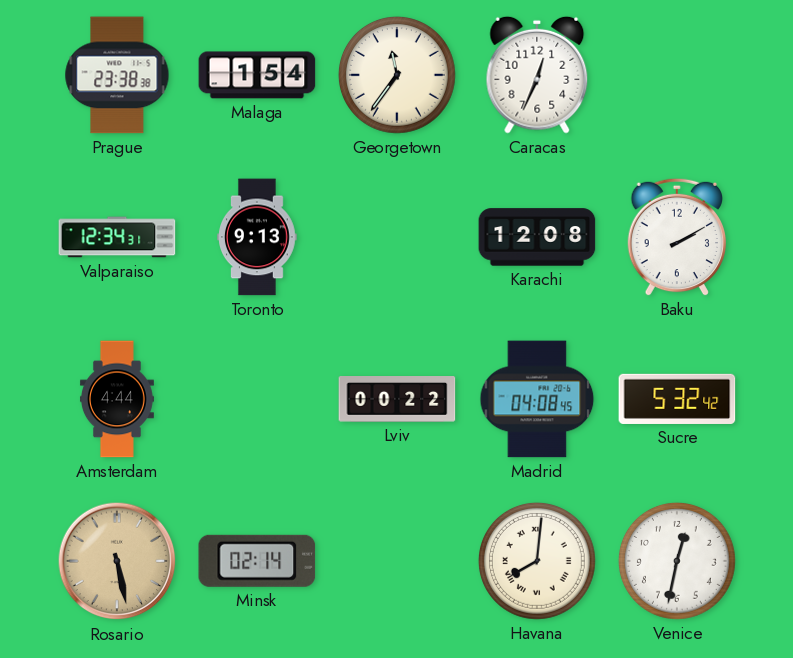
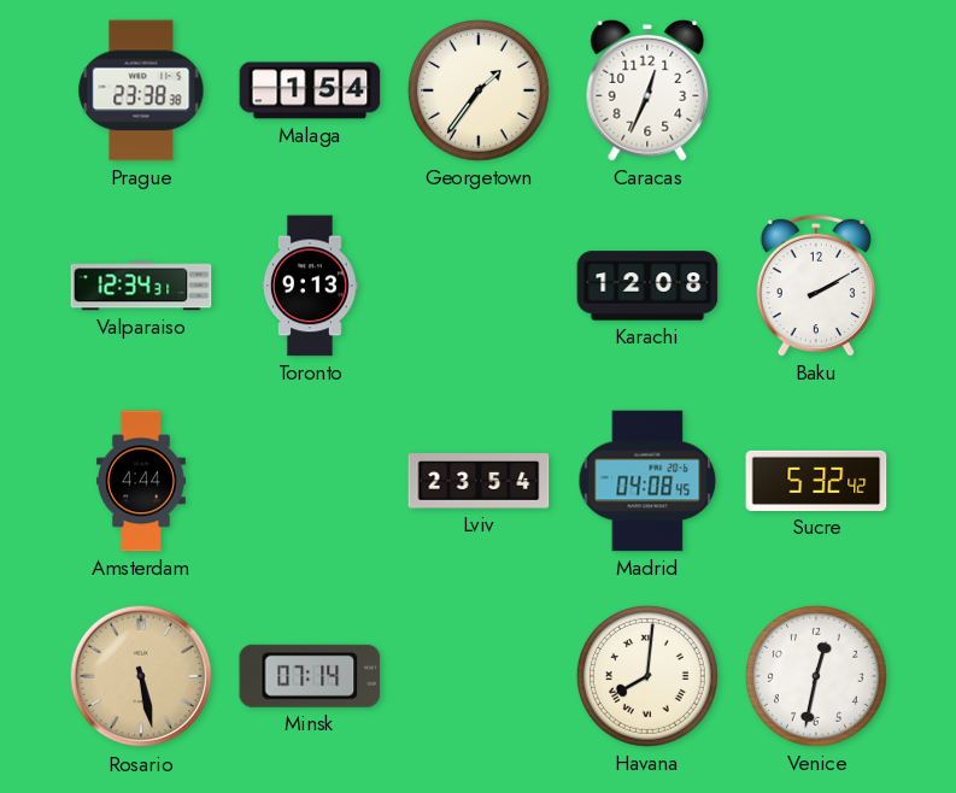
Georgetown: 11:36 -> 1:36
Lviv: 00:22 -> 23:54
Minsk: 02:14 -> 07:14
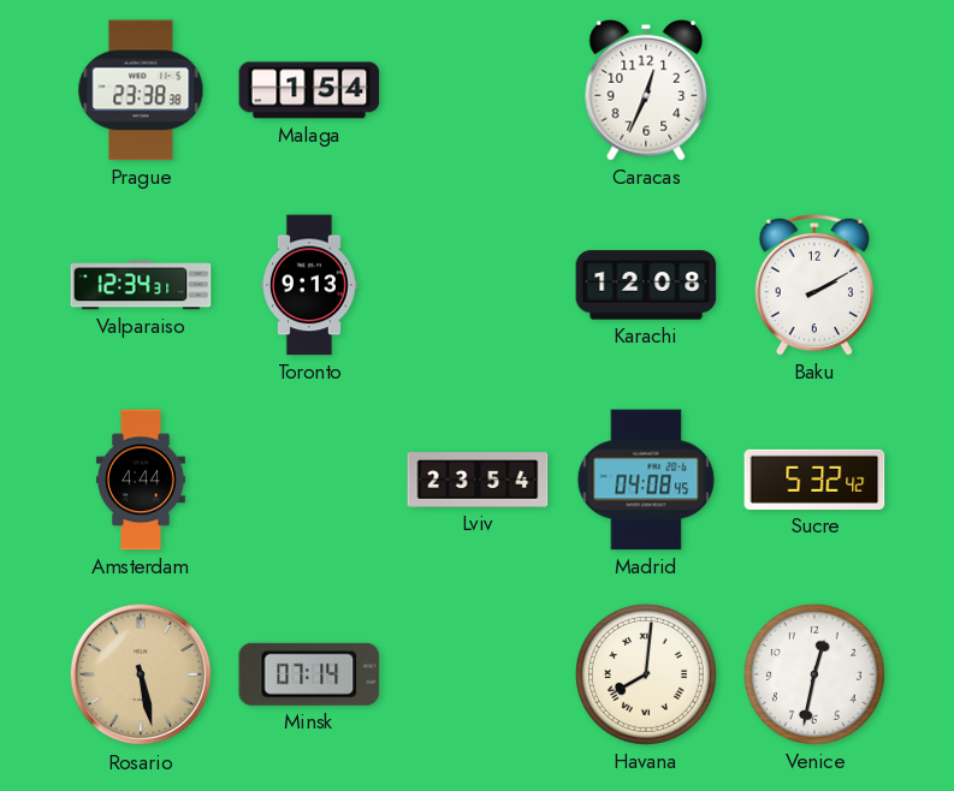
Georgetown: 1:36 -> none
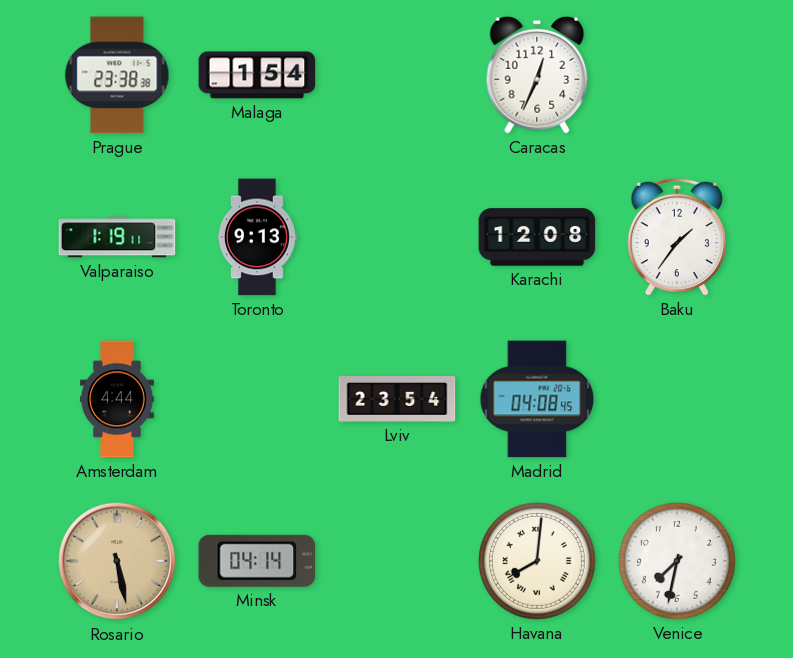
Valparaiso: 12:34 -> 1:19
Baku: 2:10 -> 1:36
Sucre: 5:32 -> none
Minsk: 07:14 -> 04:14
Venice: 12:32 -> 7:32
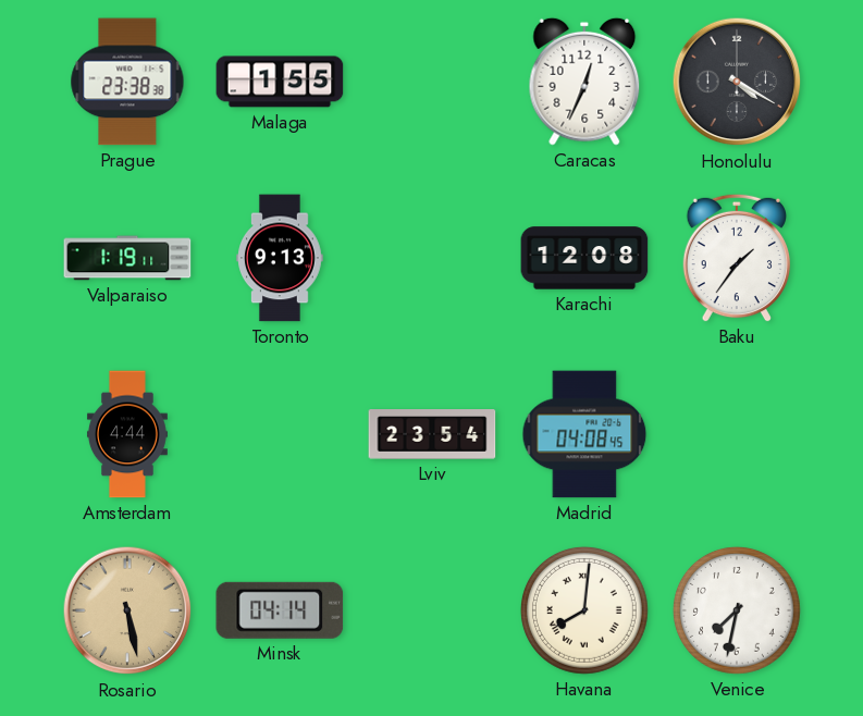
Malaga: 1:54 -> 1:55
Honolulu: none -> 4:20
